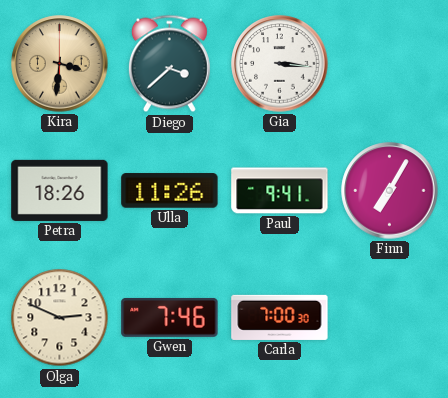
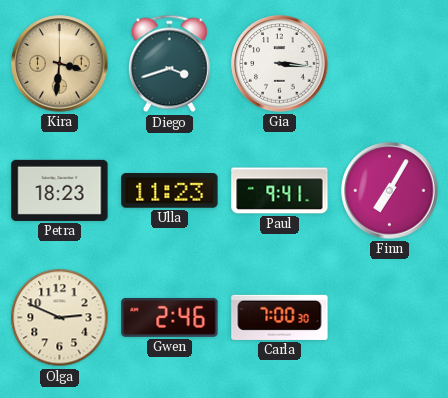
Diego: 3:38 -> 3:42
Petra: 18:26 -> 18:23
Ulla: 11:26 -> 11:23
Gwen: 7:46 -> 2:46
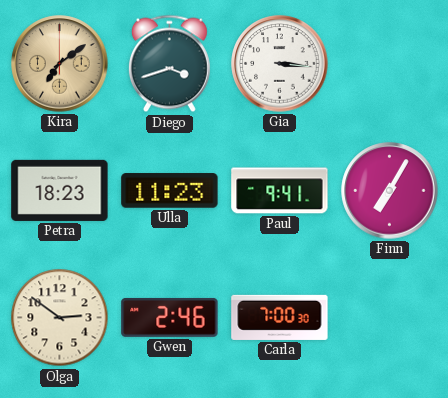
Kira: 3:31 -> 7:09
Olga: 2:49 -> 2:51
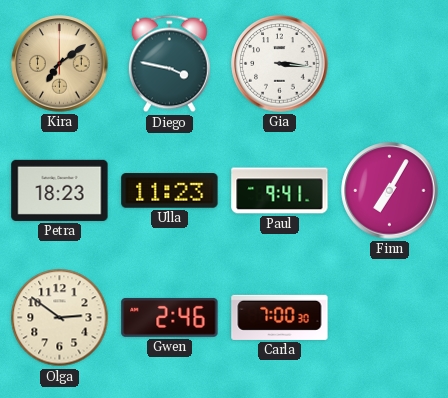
Diego: 3:42 -> 3:47
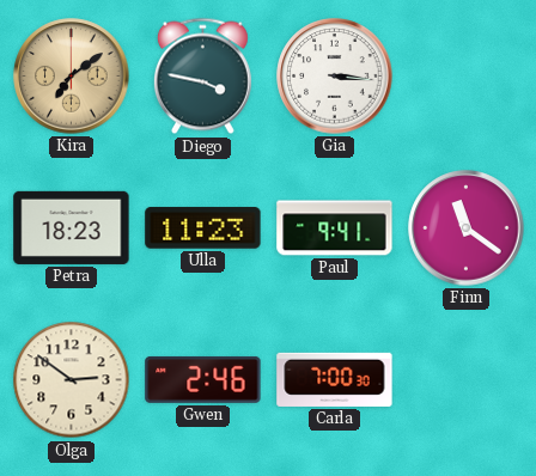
Finn: 7:05 -> 11:21
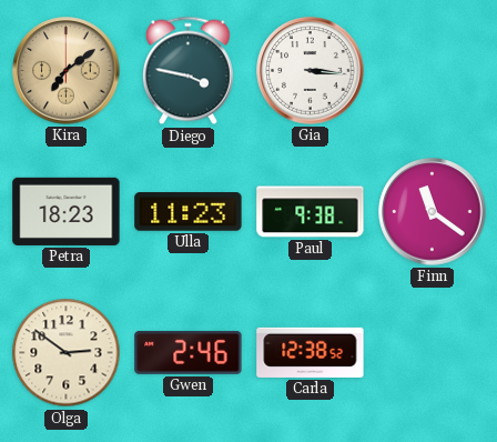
Paul: 9:41 -> 9:38
Carla: 7:00 -> 12:38
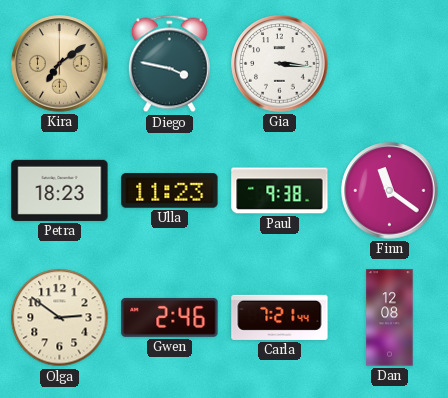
Carla: 12:38 -> 7:21
Dan: none -> 12:08
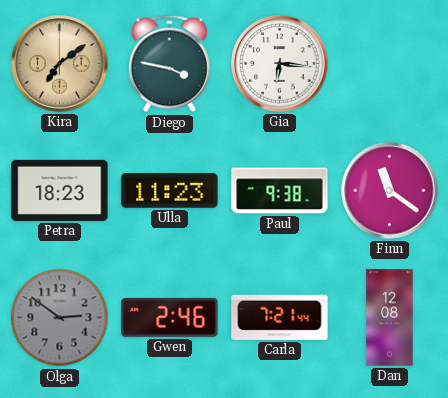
Gia: 3:16 -> 6:16
Olga dial: cream -> grey
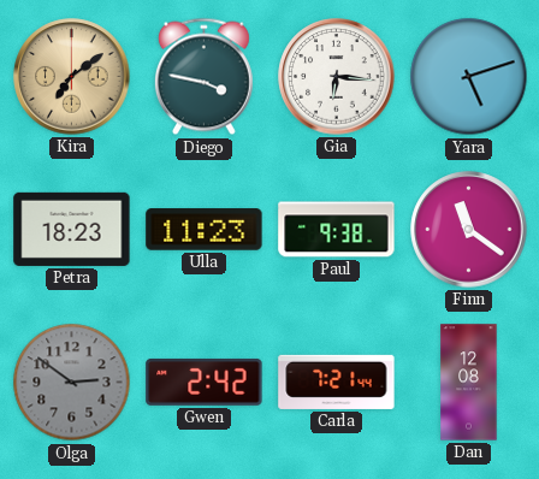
Yara: none -> 5:12
Gwen: 2:46 -> 2:42
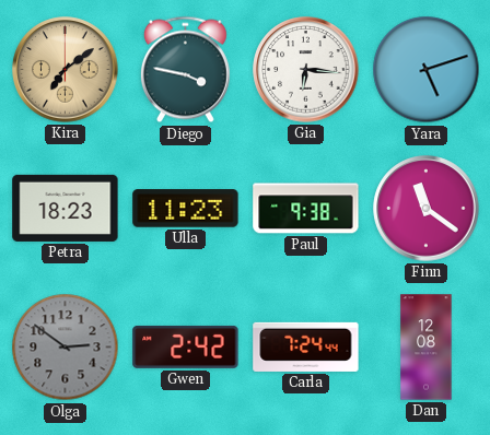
Carla: 7:21 -> 7:24
